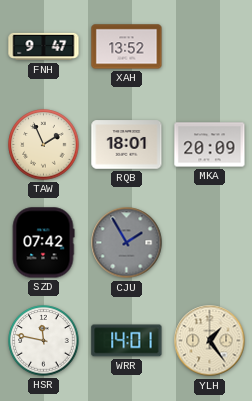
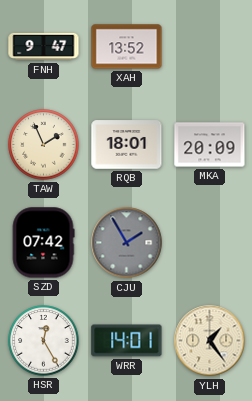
HSR: 11:47 -> 12:25
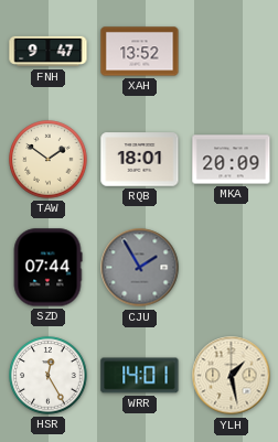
TAW: 1:56 -> 1:51
SZD: 07:42 -> 07:44
YLH: 1:24 -> 1:28
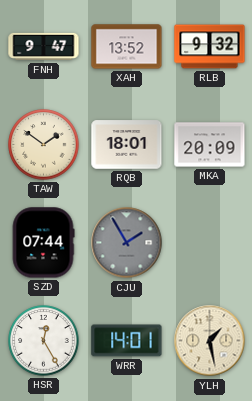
RLB: none -> 9:32
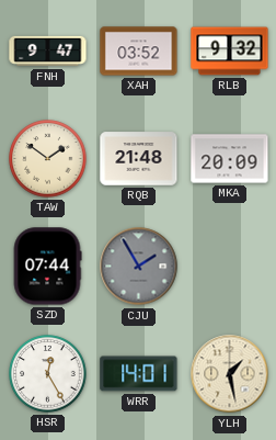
XAH: 13:52 -> 03:52
RQB: 18:01 -> 21:48
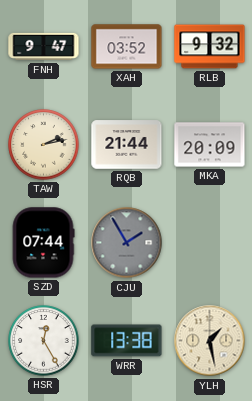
TAW: 1:51 -> 2:13
RQB: 21:48 -> 21:44
WRR: 14:01 -> 13:38
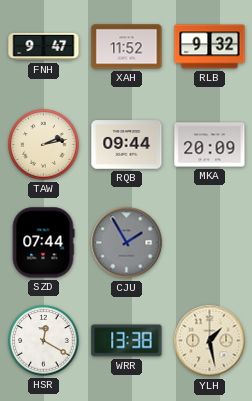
XAH: 03:52 -> 11:52
RQB: 21:44 -> 09:44
HSR: 12:25 -> 12:20
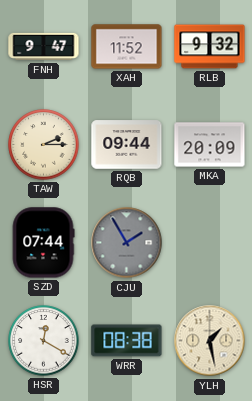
TAW: 2:13 -> 2:15
WRR: 13:38 -> 08:38
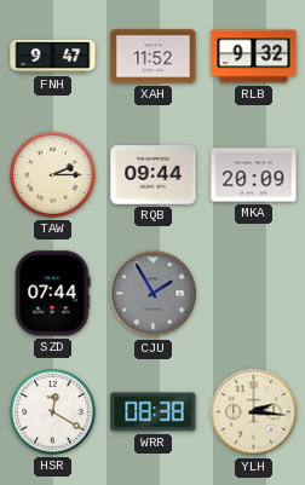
YLH: 1:28 -> 2:16
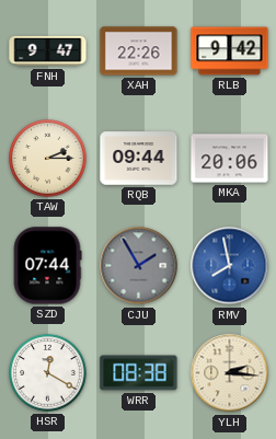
XAH: 11:52 -> 22:26
RLB: 9:32 -> 9:42
MKA: 20:09 -> 20:06
RMV: none -> 7:58
